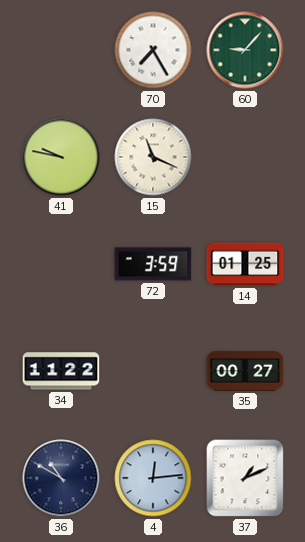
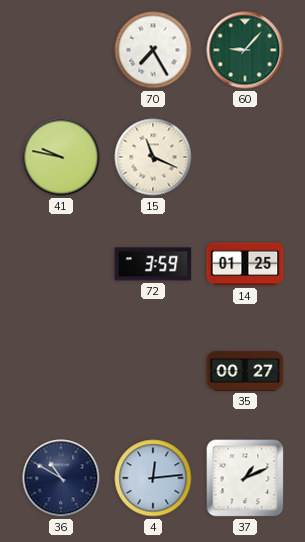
34: 11:22 -> none
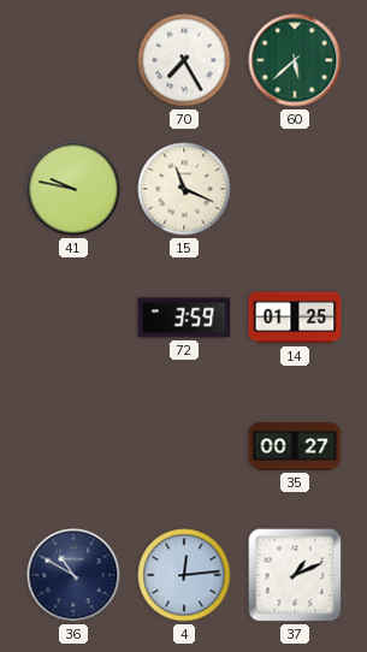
60: 9:07 -> 5:38
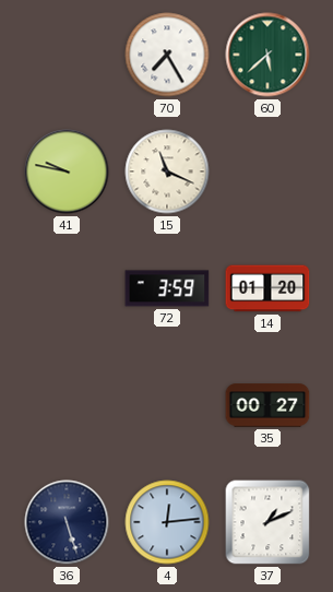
14: 01:25 -> 01:20
36: 10:50 -> 5:27
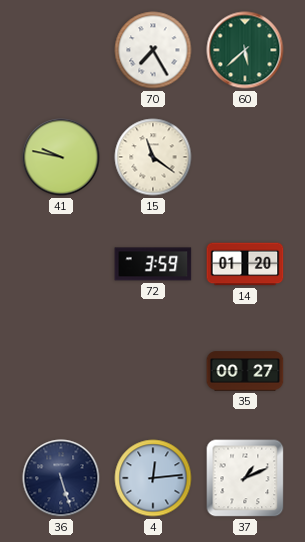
15: 11:19 -> 11:21
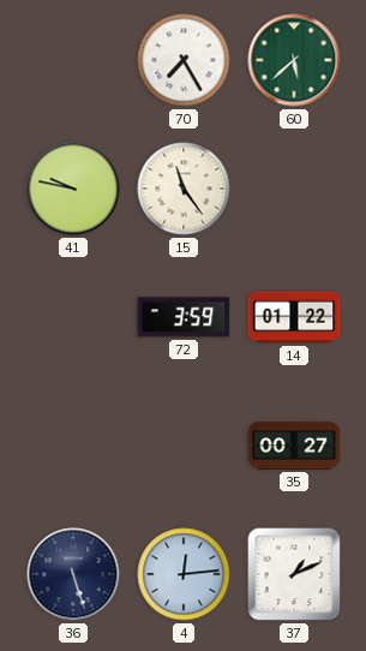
15: 11:21 -> 11:24
14: 01:20 -> 01:22
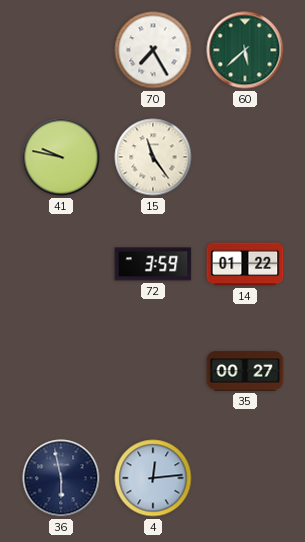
36: 5:27 -> 5:58
37: 1:11 -> none
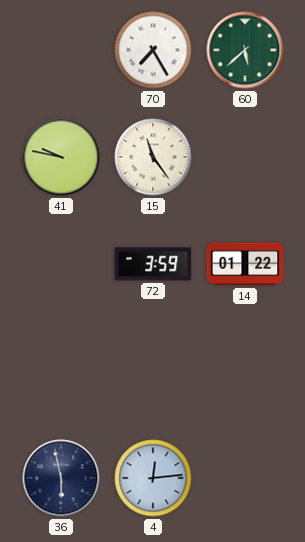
35: 00:27 -> none
